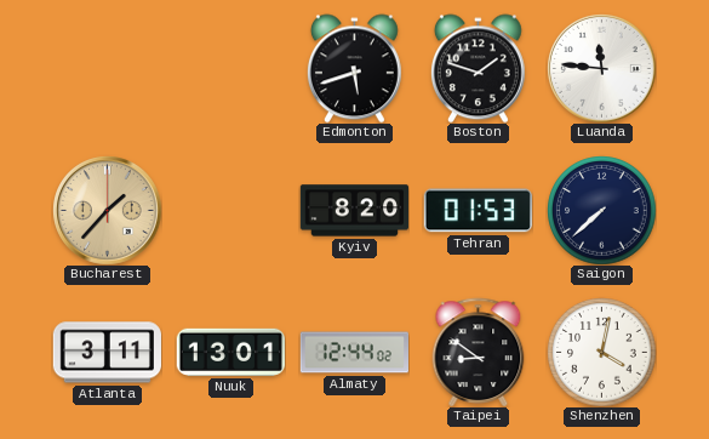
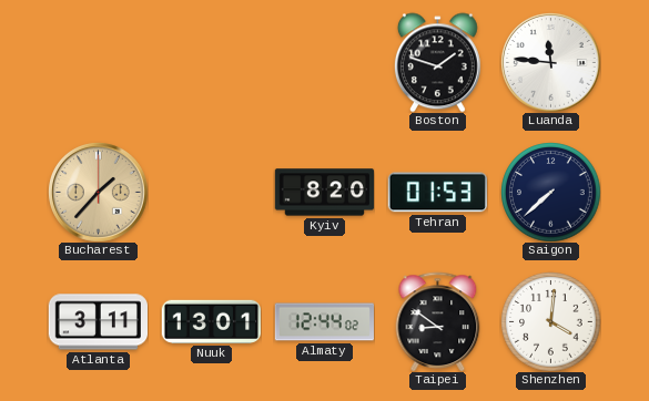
Edmonton: 5:42 -> none
Shenzhen: 4:02 -> 4:01
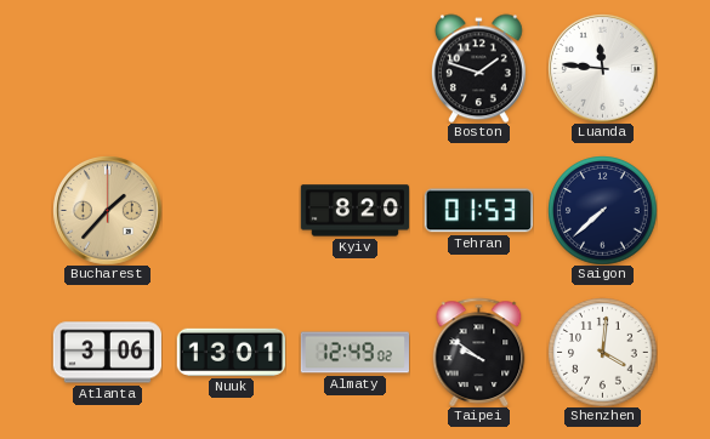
Atlanta: 3:11 -> 3:06
Almaty: 12:44 -> 12:49
Taipei: 8:51 -> 9:51
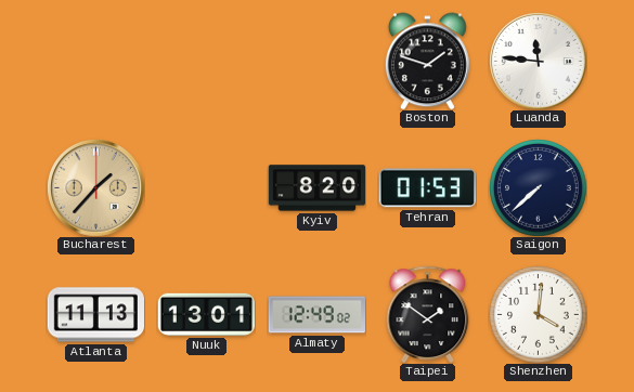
Atlanta: 3:06 -> 11:13
Taipei: 9:51 -> 1:51
